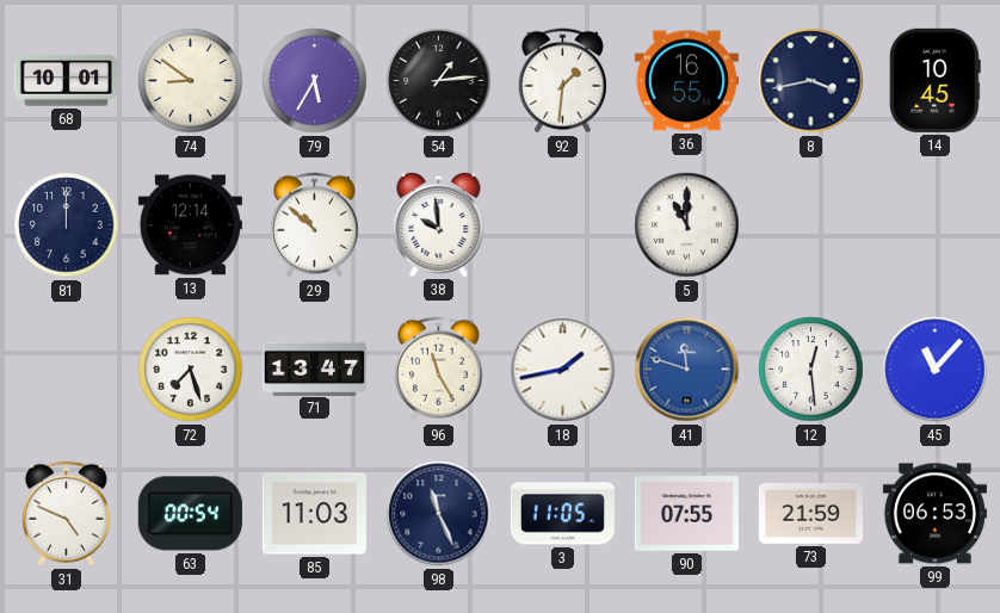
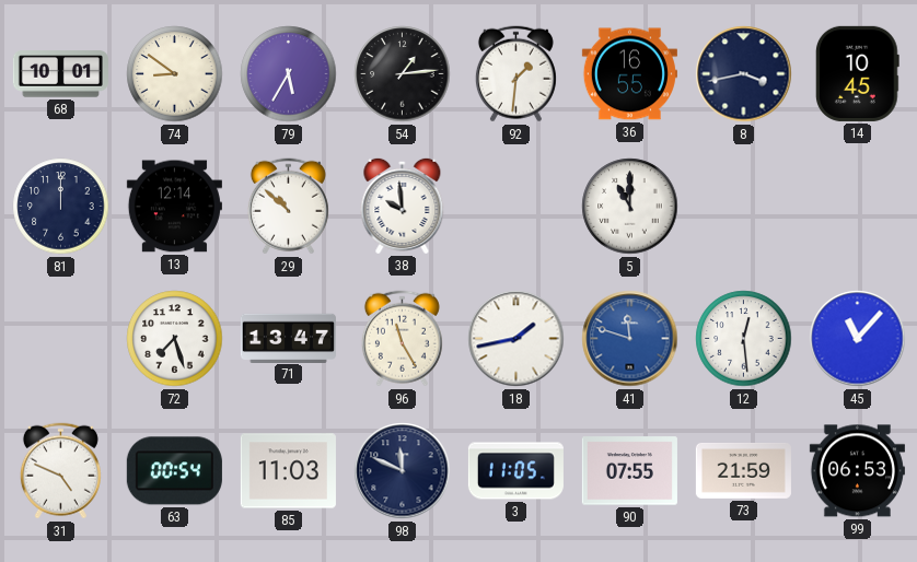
98: 11:26 -> 11:49
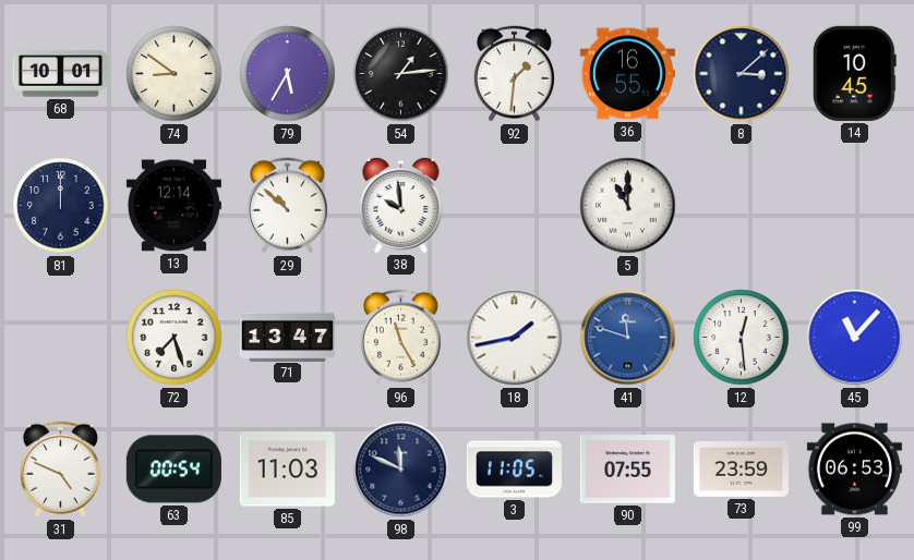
8: 3:43 -> 3:08
73: 21:59 -> 23:59
